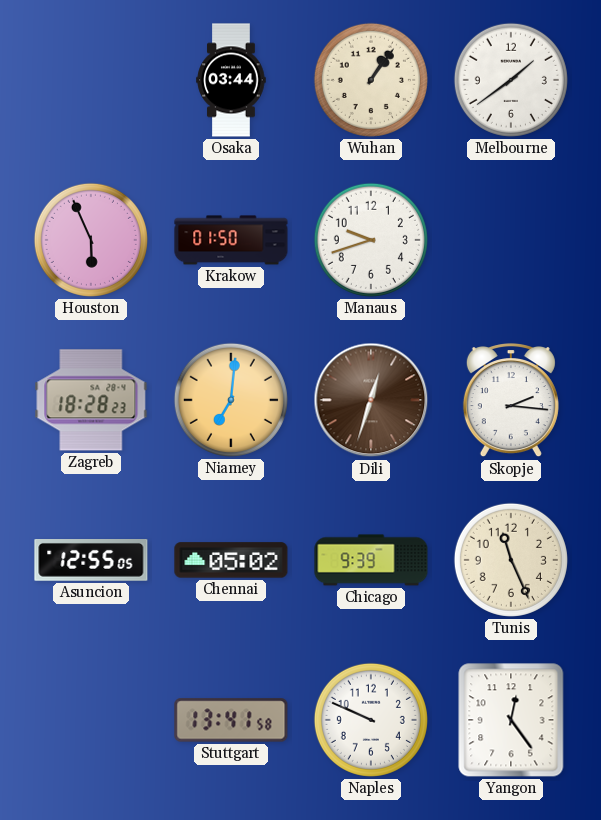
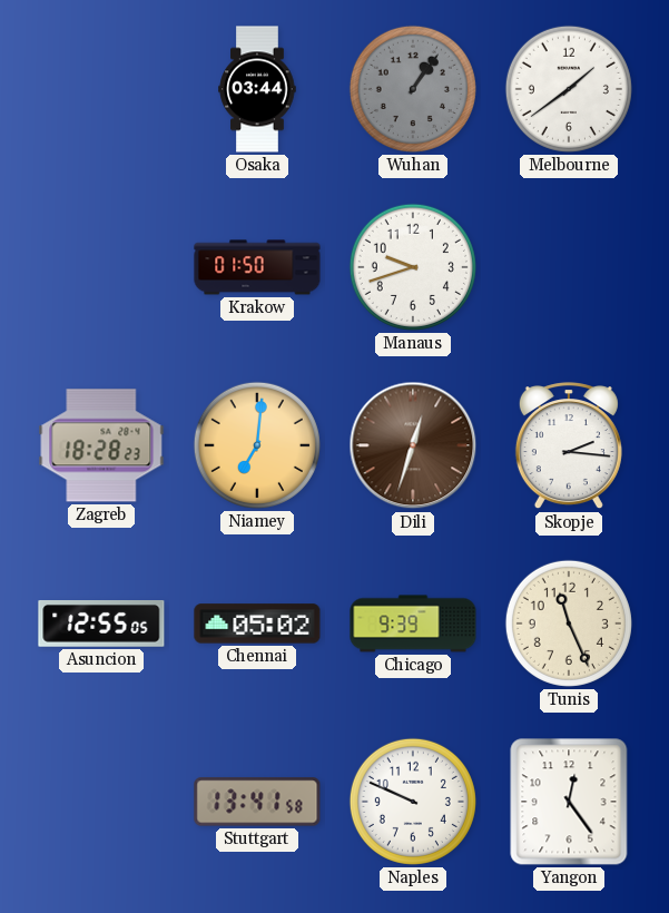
Wuhan dial: cream -> grey
Houston: 5:56 -> none
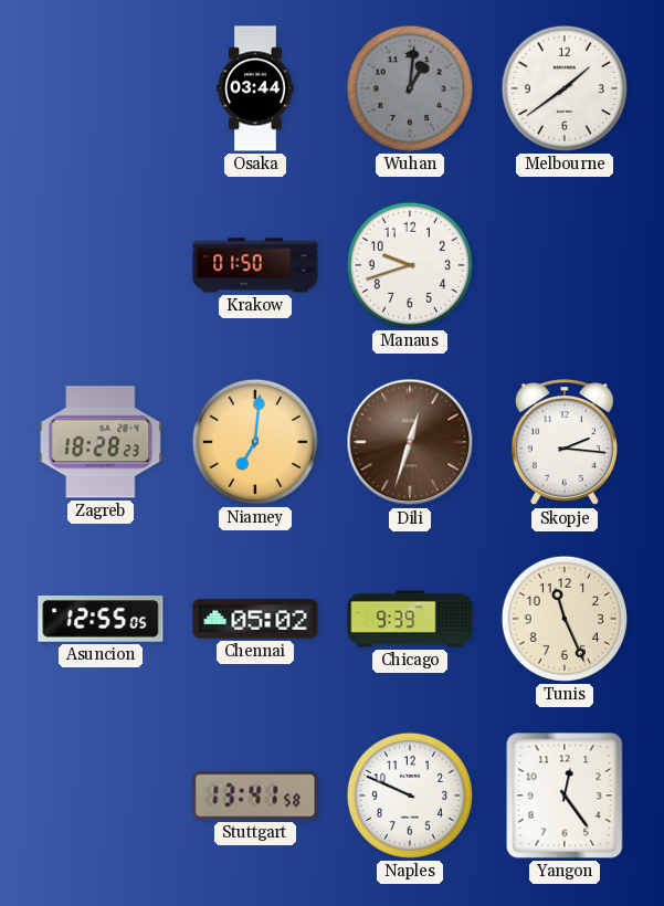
Wuhan: 1:06 -> 1:01
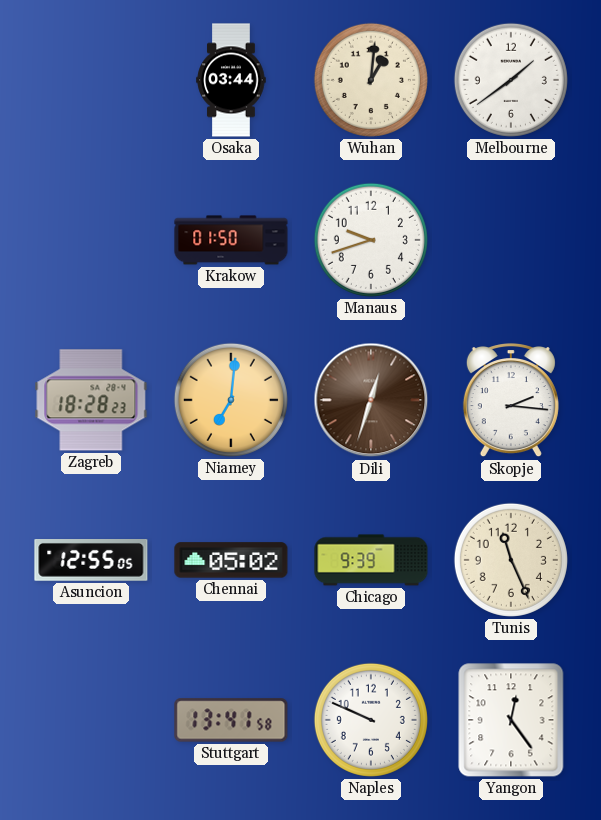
Wuhan dial: grey -> cream
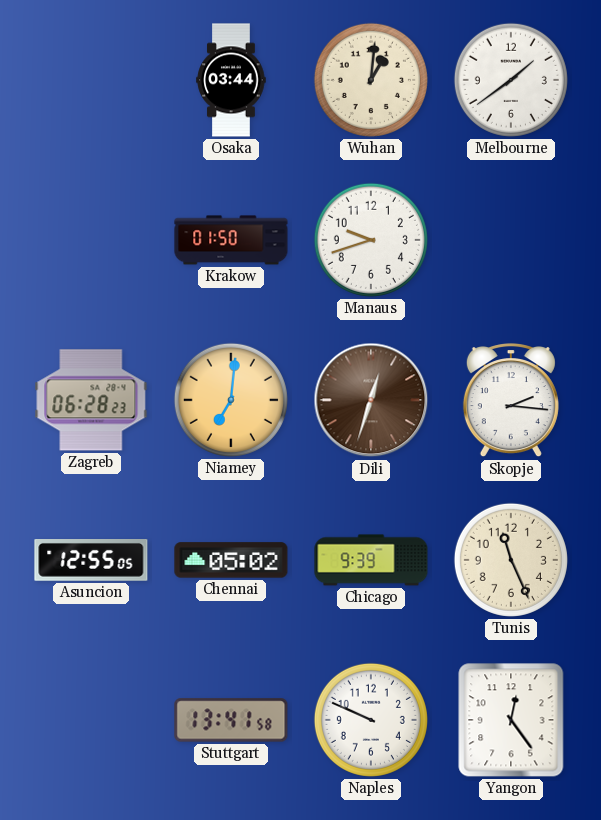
Zagreb: 18:28 -> 06:28
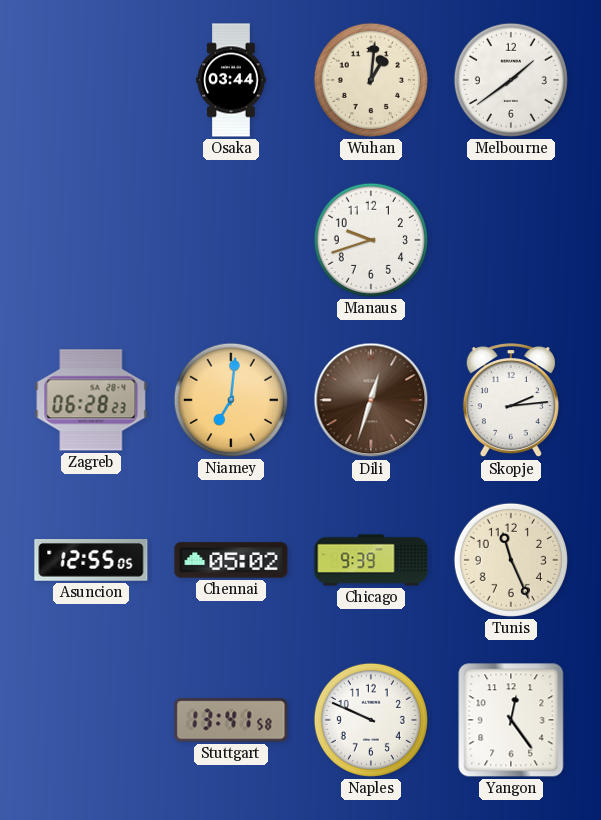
Krakow: 01:50 -> none
Skopje: 2:16 -> 2:14
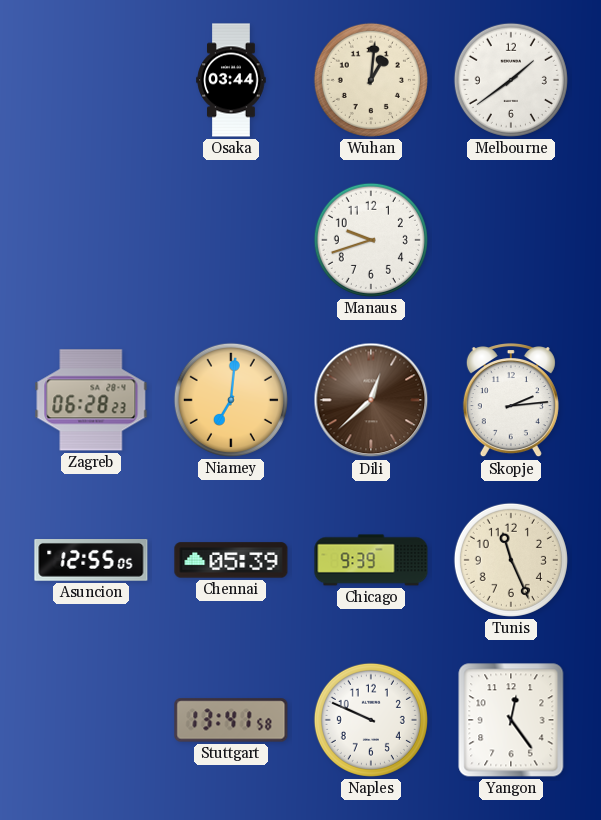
Dili: 12:33 -> 12:38
Chennai: 05:02 -> 05:39
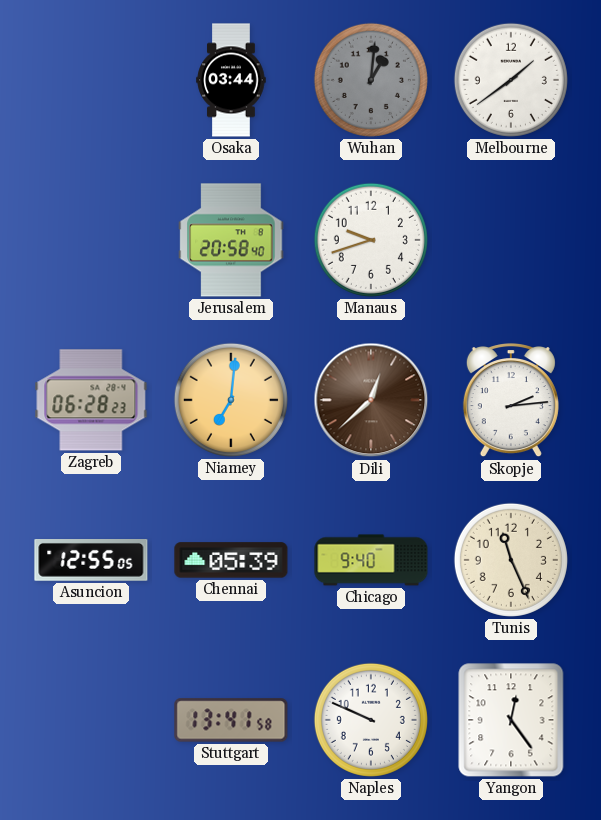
Wuhan dial: cream -> grey
Jerusalem: none -> 20:58
Chicago: 9:39 -> 9:40
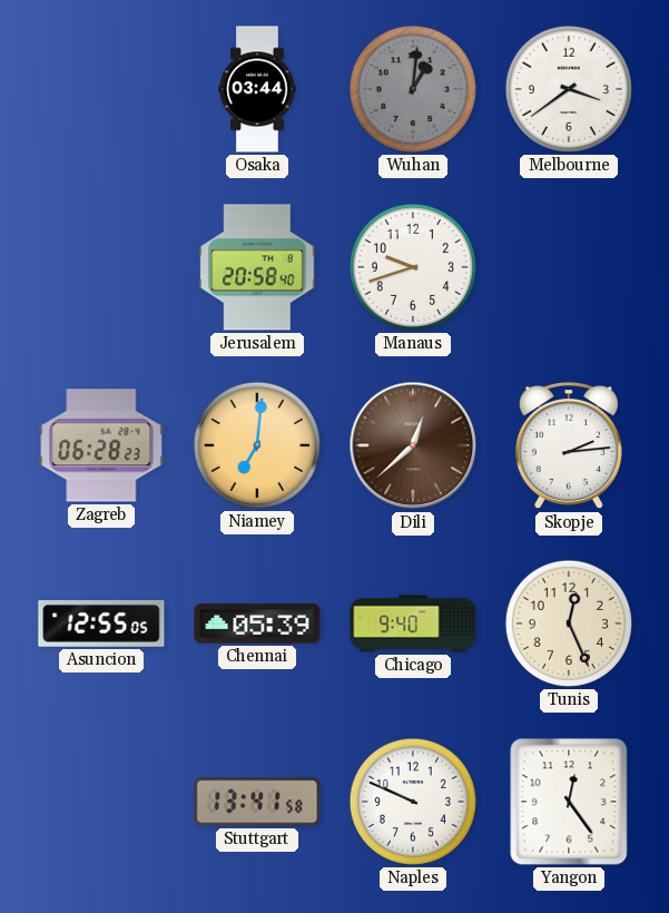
Melbourne: 1:39 -> 3:39
Tunis: 11:26 -> 12:26
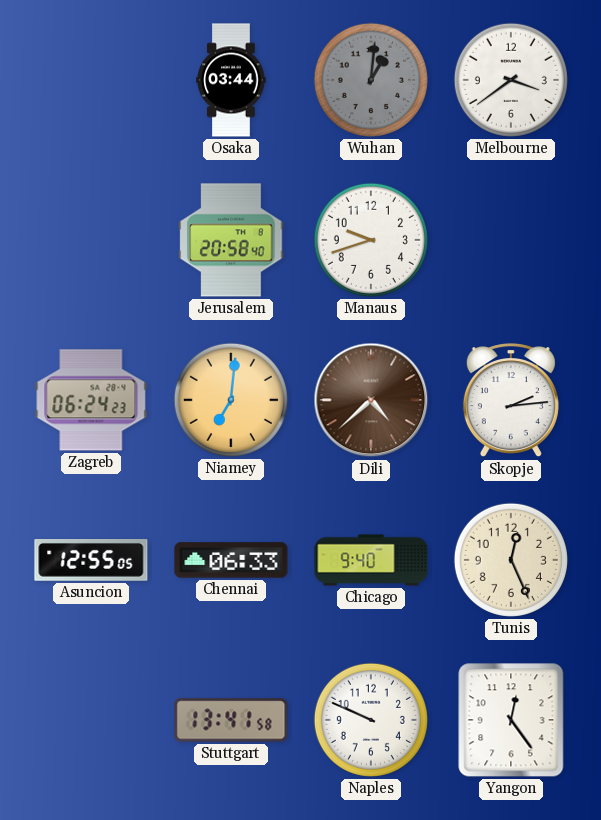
Zagreb: 06:28 -> 06:24
Dili: 12:38 -> 4:38
Chennai: 05:39 -> 06:33
